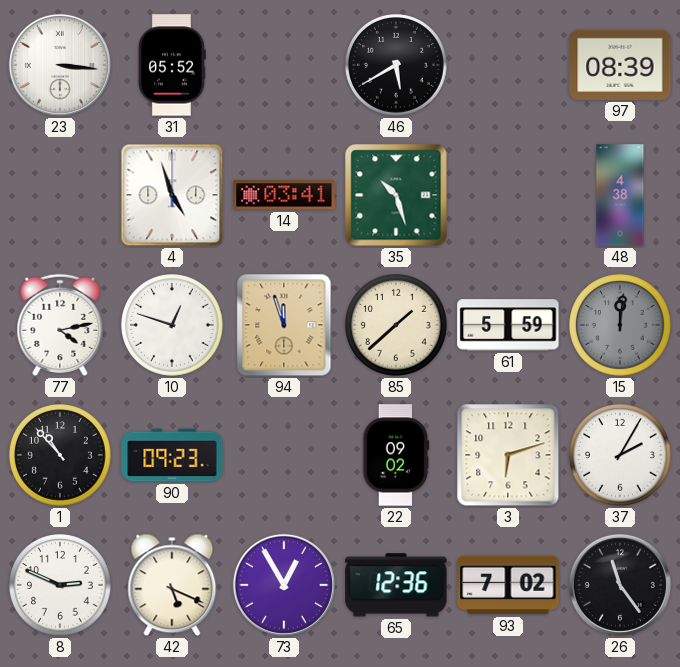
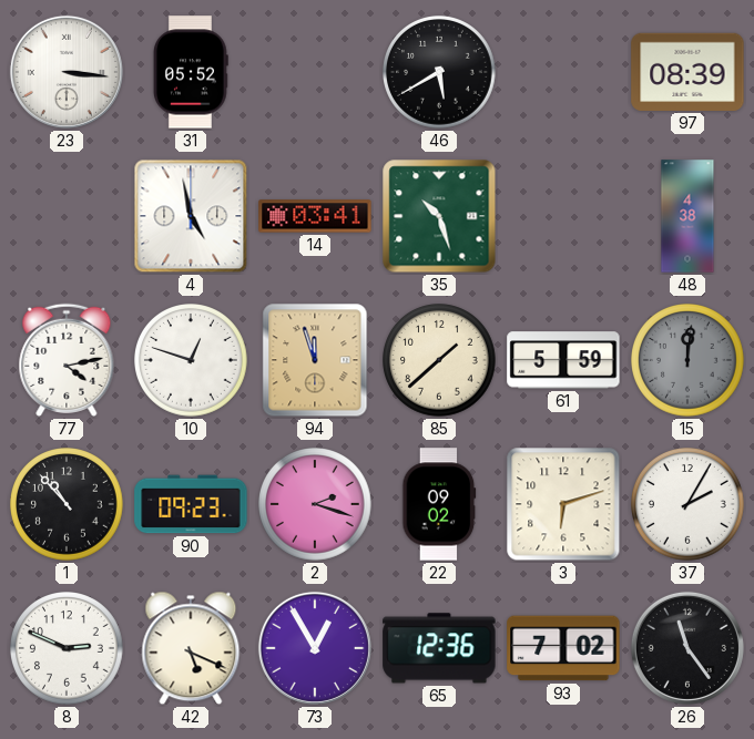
4: 4:57 -> 4:58
2: none -> 2:18
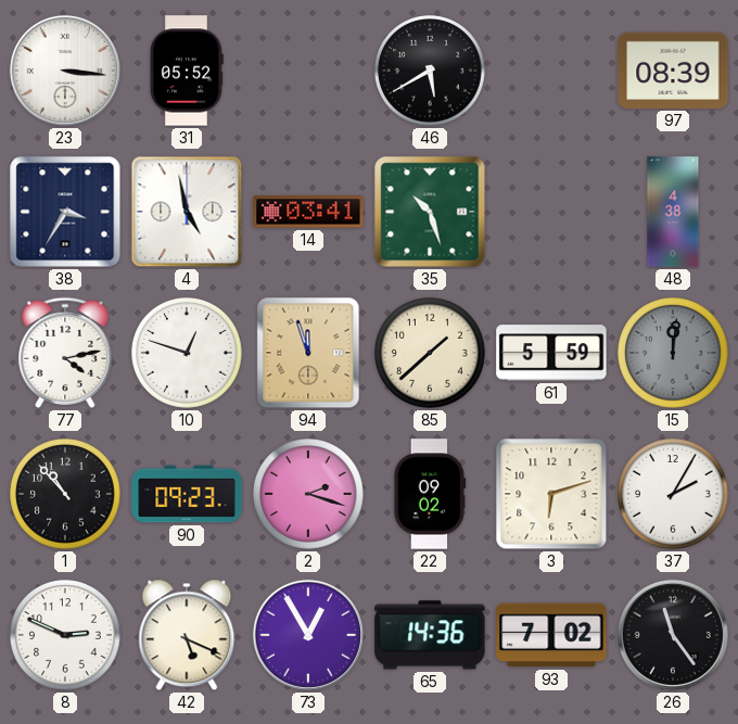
38: none -> 3:35
65: 12:36 -> 14:36
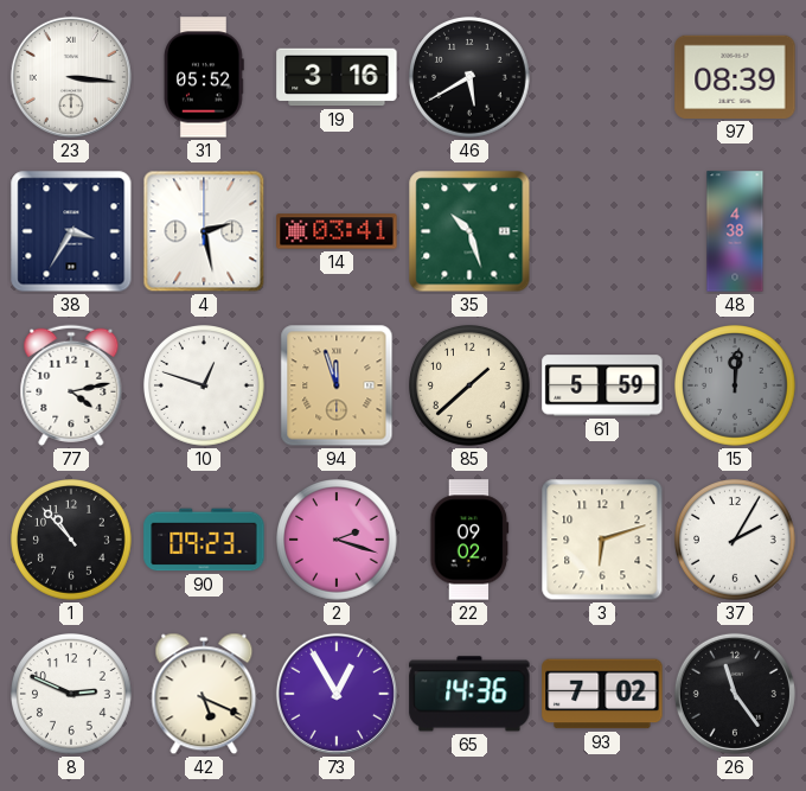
19: none -> 3:16
4: 4:58 -> 2:28
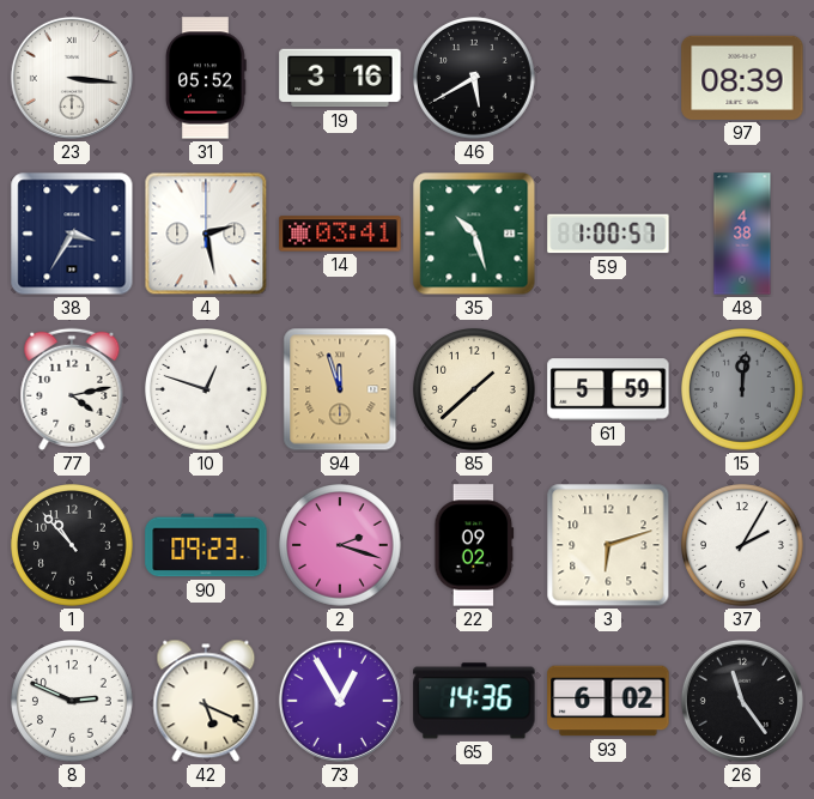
59: none -> 1:00
93: 7:02 -> 6:02
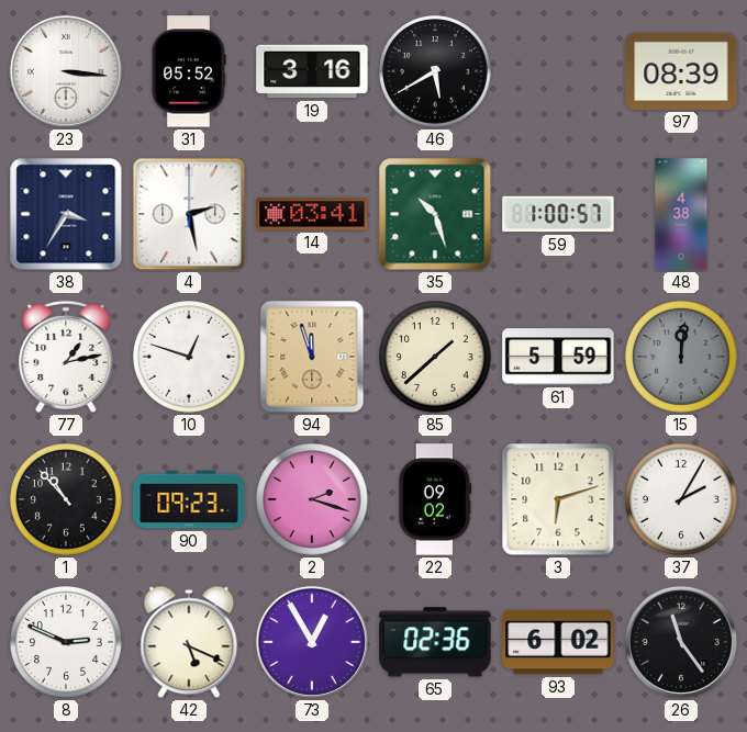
77: 4:13 -> 1:13
65: 14:36 -> 02:36
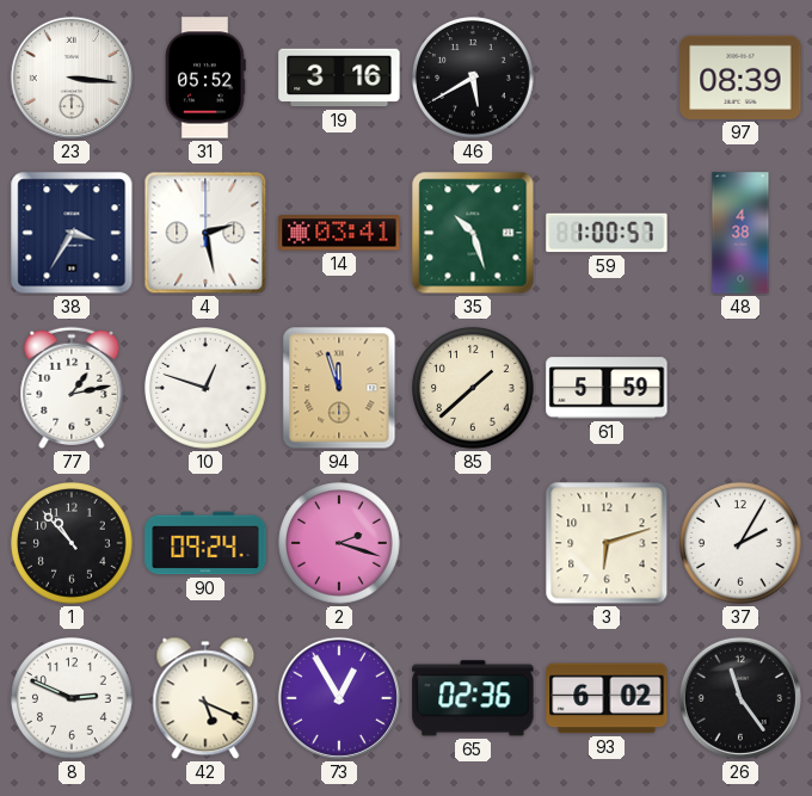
15: 12:01 -> none
90: 09:23 -> 09:24
22: 09:02 -> none
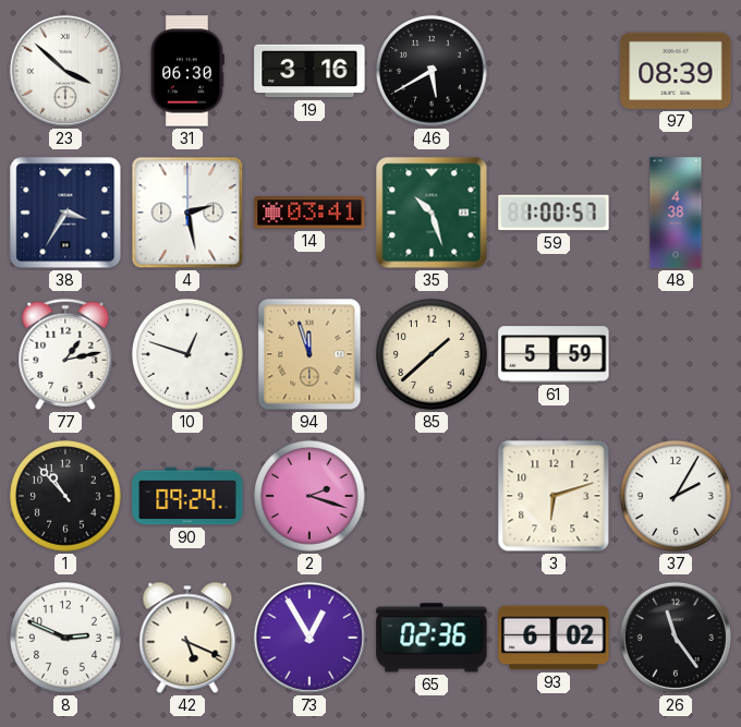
23: 3:16 -> 3:52
31: 05:52 -> 06:30
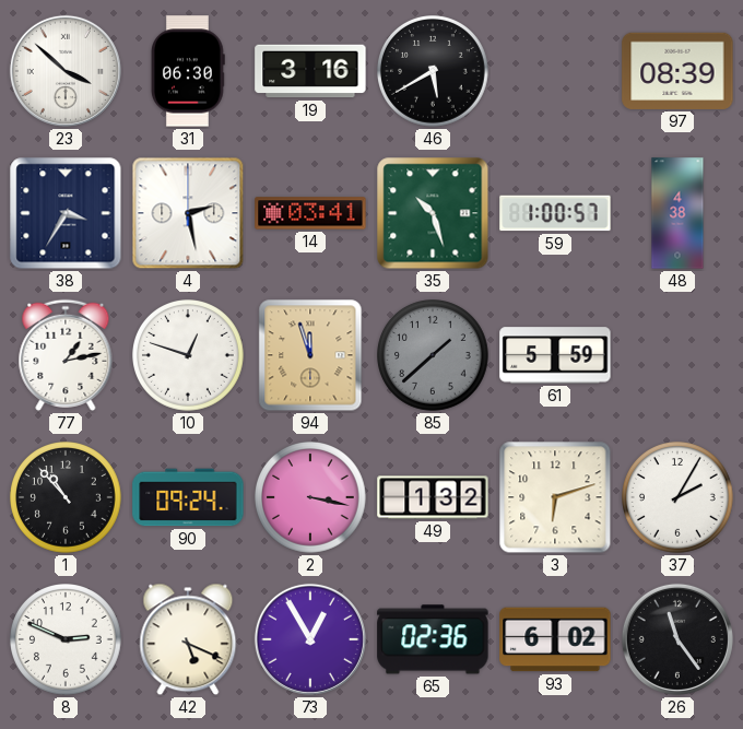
85 dial: cream -> grey
2: 2:18 -> 3:17
49: none -> 1:32
